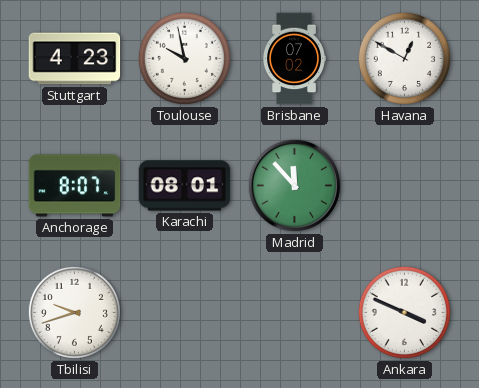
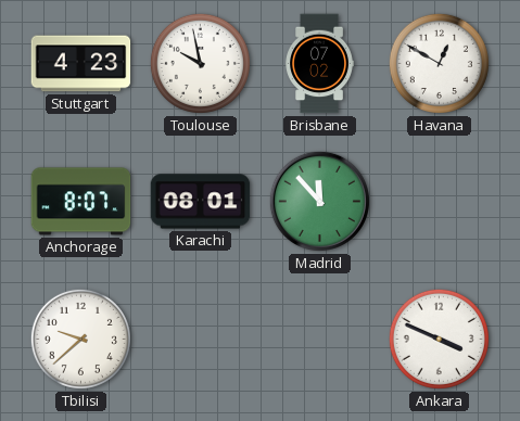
Tbilisi: 9:42 -> 9:38
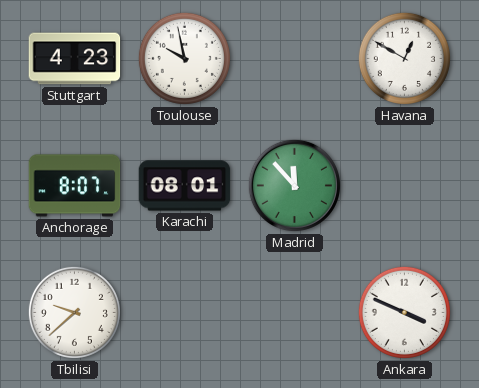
Brisbane: 07:02 -> none
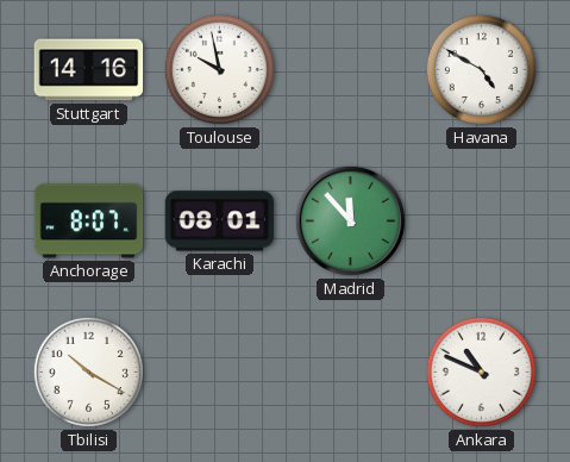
Stuttgart: 4:23 -> 14:16
Havana: 12:50 -> 4:50
Tbilisi: 9:38 -> 10:20
Ankara: 3:49 -> 10:49
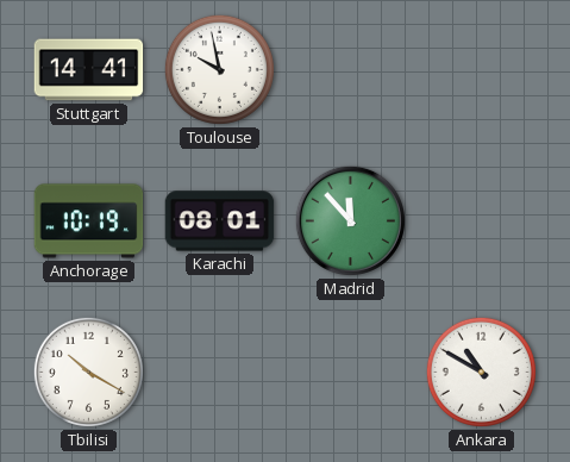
Stuttgart: 14:16 -> 14:41
Havana: 4:50 -> none
Anchorage: 8:07 -> 10:19
Ankara: 10:49 -> 10:50
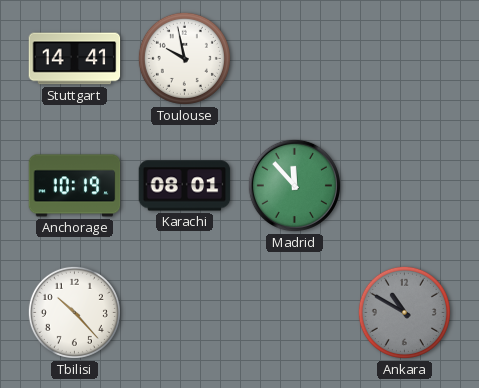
Tbilisi: 10:20 -> 10:23
Ankara dial: white -> grey
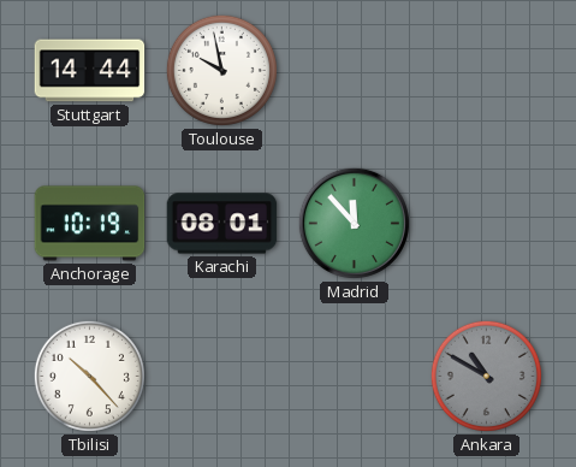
Stuttgart: 14:41 -> 14:44
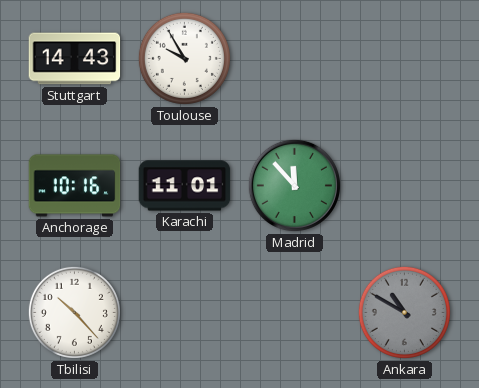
Stuttgart: 14:44 -> 14:43
Toulouse: 9:58 -> 9:55
Anchorage: 10:19 -> 10:16
Karachi: 08:01 -> 11:01
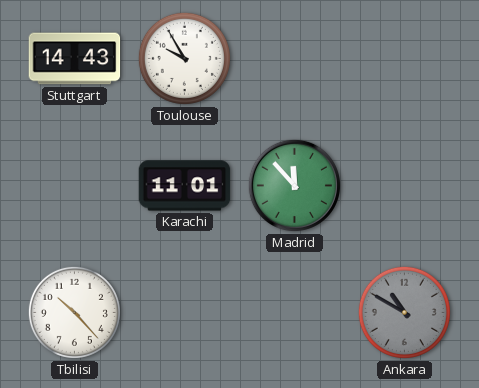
Anchorage: 10:16 -> none
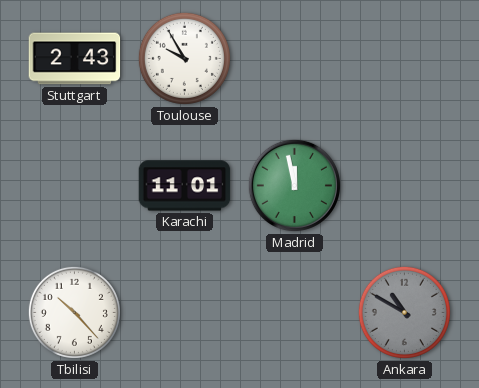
Stuttgart: 14:43 -> 2:43
Madrid: 11:53 -> 11:58
